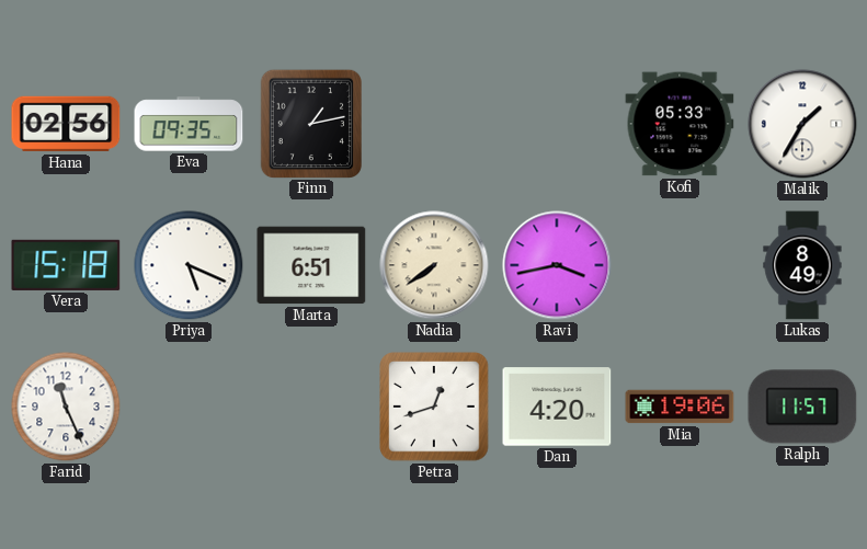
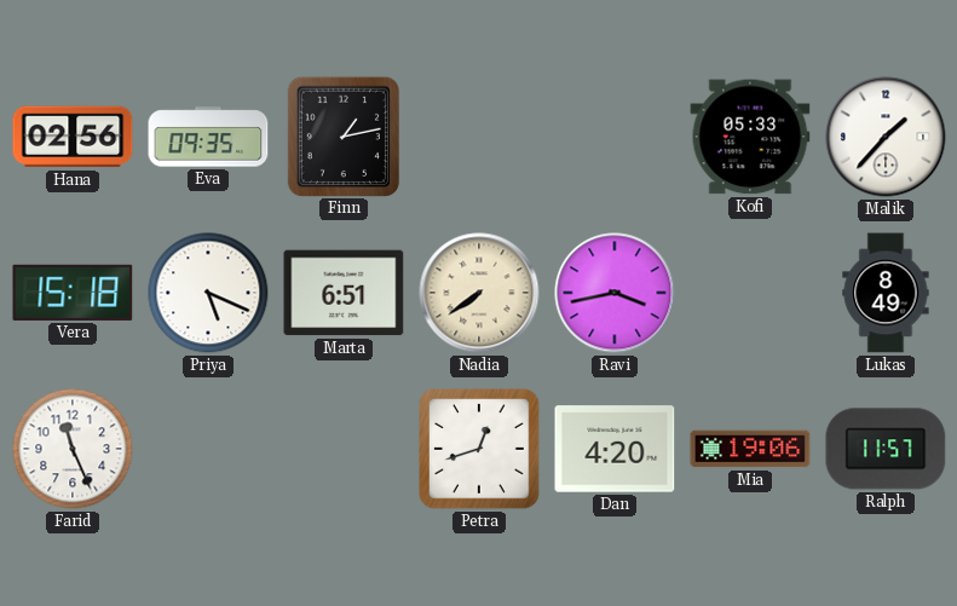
Malik: 1:35 -> 1:37
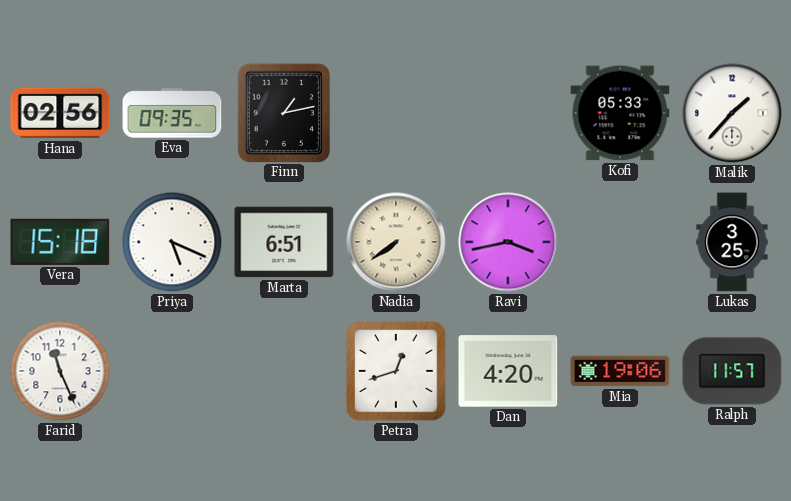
Lukas: 8:49 -> 3:25
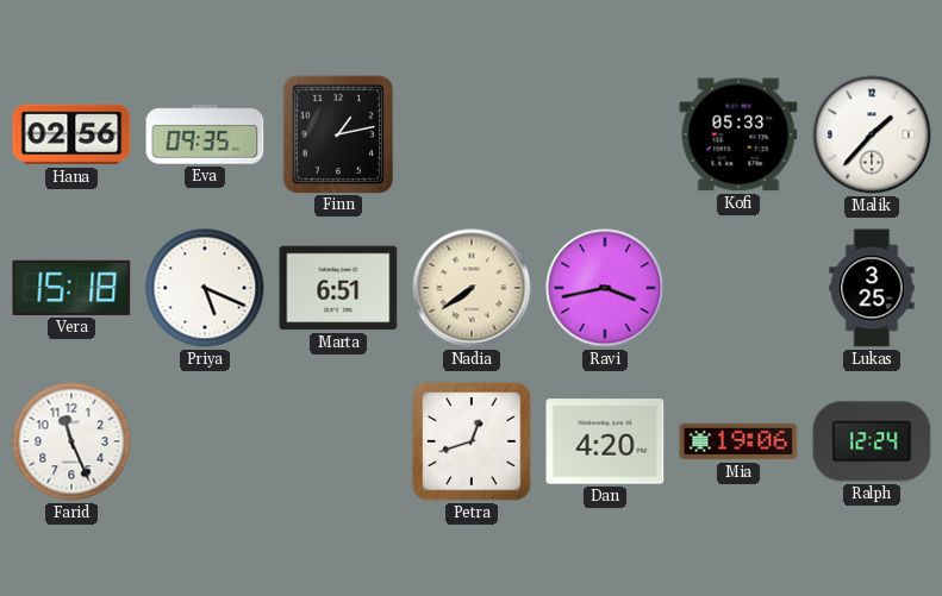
Ralph: 11:57 -> 12:24
